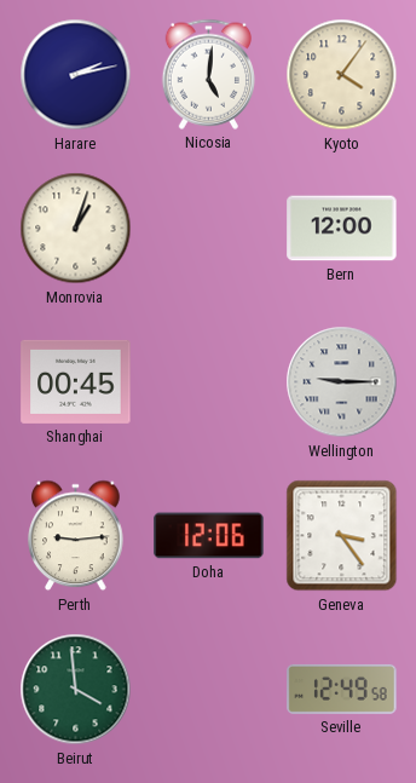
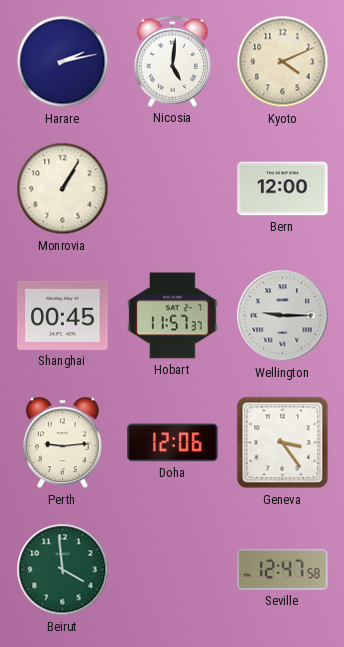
Kyoto: 4:06 -> 4:11
Monrovia: 1:03 -> 1:05
Hobart: none -> 11:57
Seville: 12:49 -> 12:47
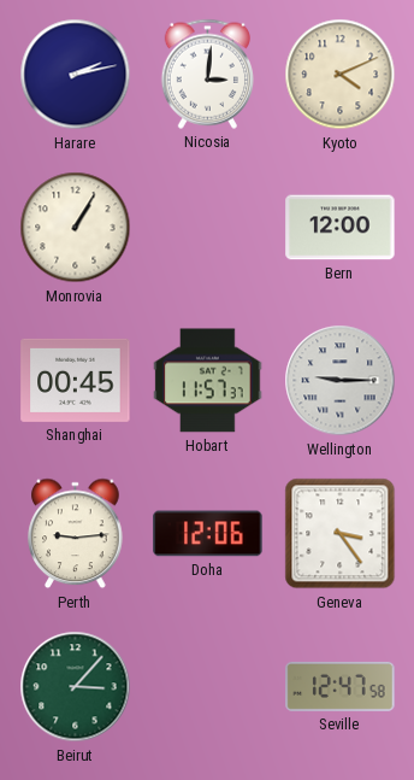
Nicosia: 5:01 -> 3:01
Beirut: 3:59 -> 3:07
